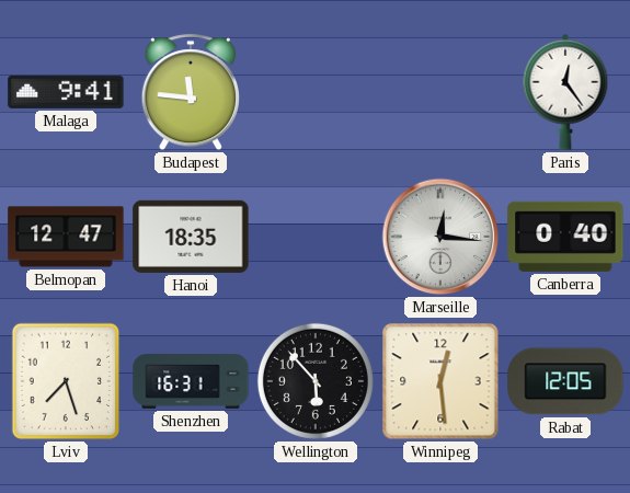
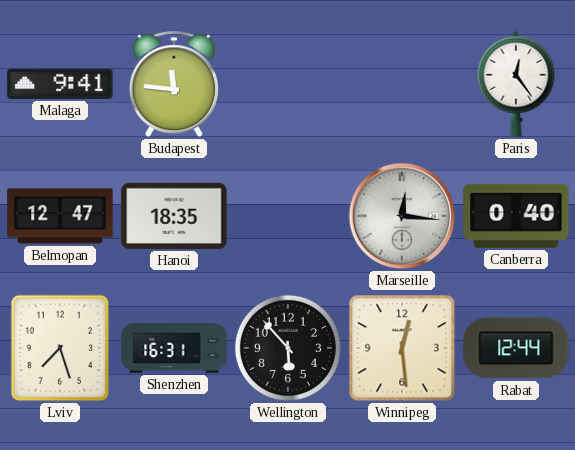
Rabat: 12:05 -> 12:44
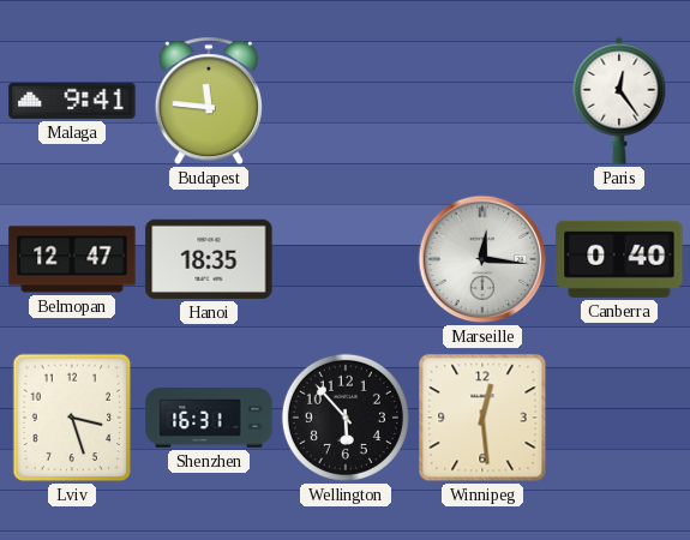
Lviv: 7:27 -> 3:27
Rabat: 12:44 -> none
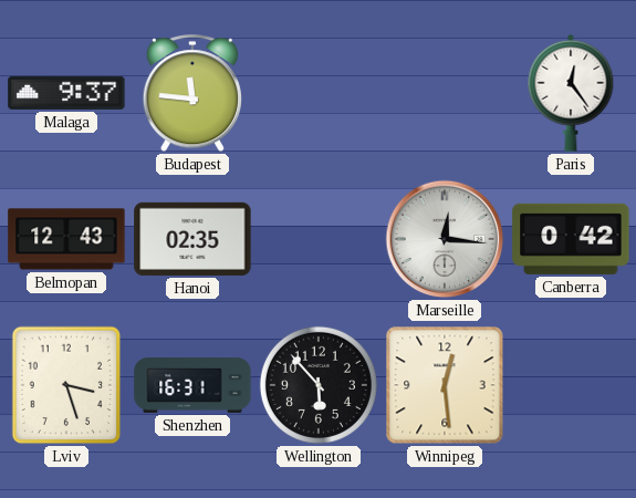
Malaga: 9:41 -> 9:37
Belmopan: 12:47 -> 12:43
Hanoi: 18:35 -> 02:35
Canberra: 0:40 -> 0:42
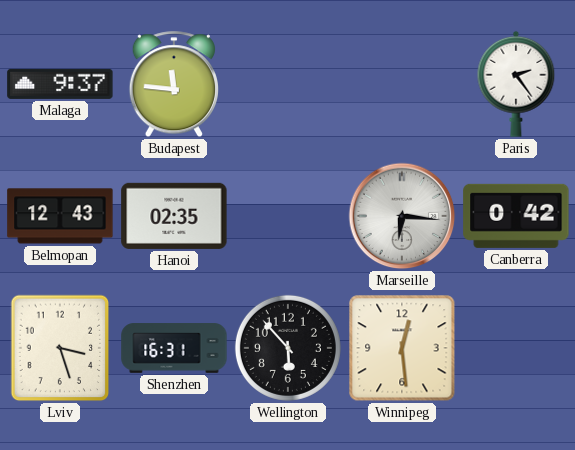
Paris: 12:24 -> 2:24
Marseille: 12:16 -> 6:16
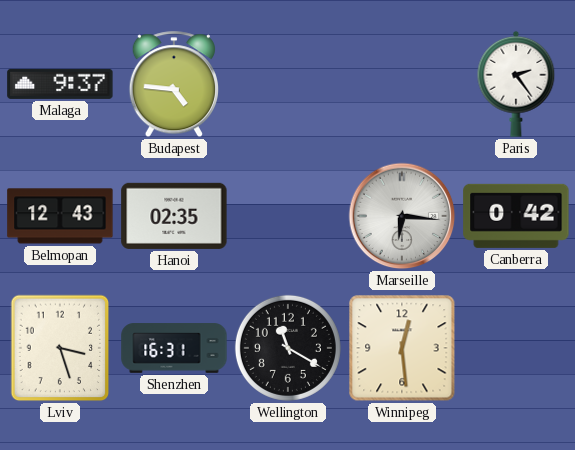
Budapest: 11:46 -> 4:46
Wellington: 5:53 -> 11:20
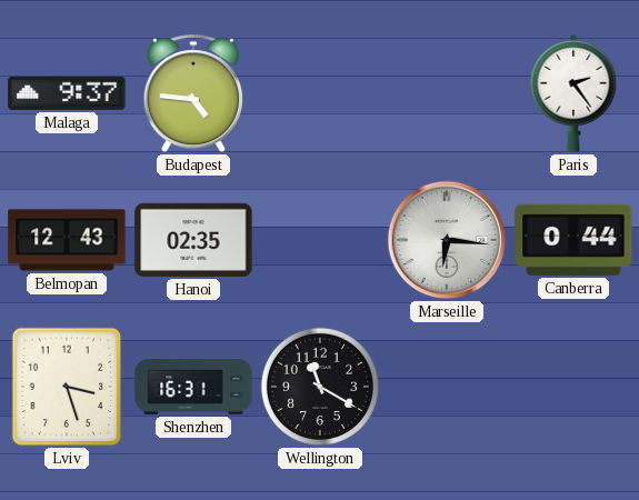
Canberra: 0:42 -> 0:44
Winnipeg: 12:29 -> none
